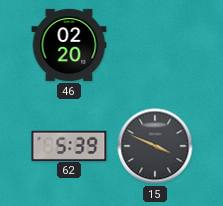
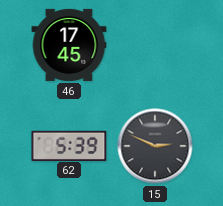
46: 02:20 -> 17:45
15: 3:49 -> 2:49
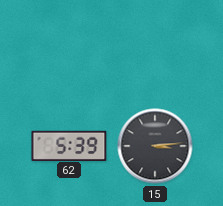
46: 17:45 -> none
15: 2:49 -> 3:14
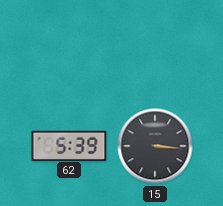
15: 3:14 -> 3:16
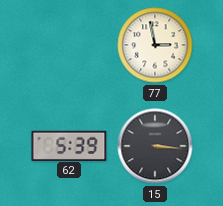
77: none -> 2:58
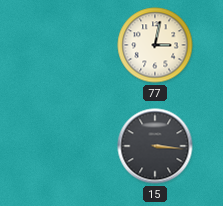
77: 2:58 -> 3:02
62: 5:39 -> none
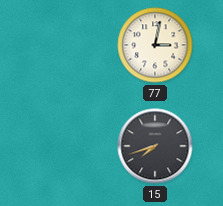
15: 3:16 -> 7:42
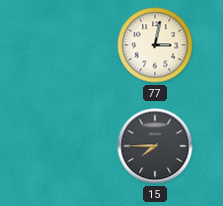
15: 7:42 -> 7:45
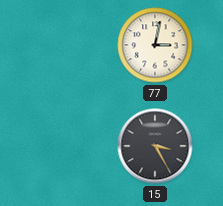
15: 7:45 -> 3:25
